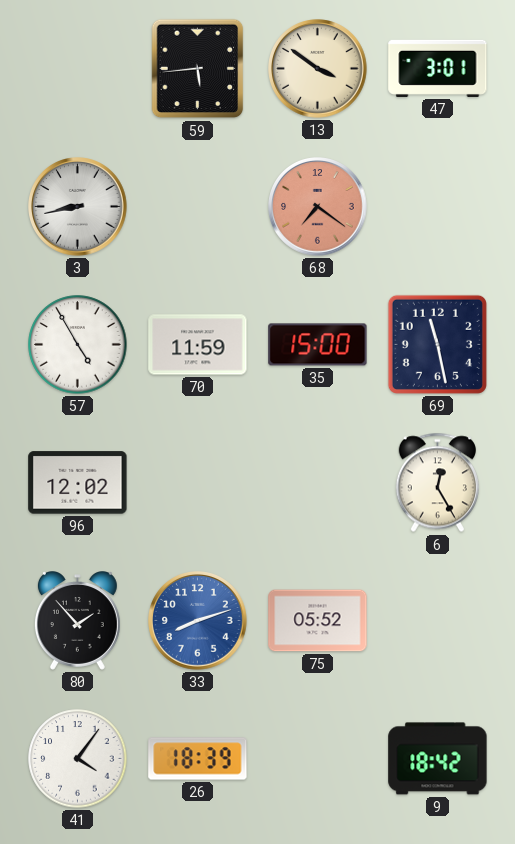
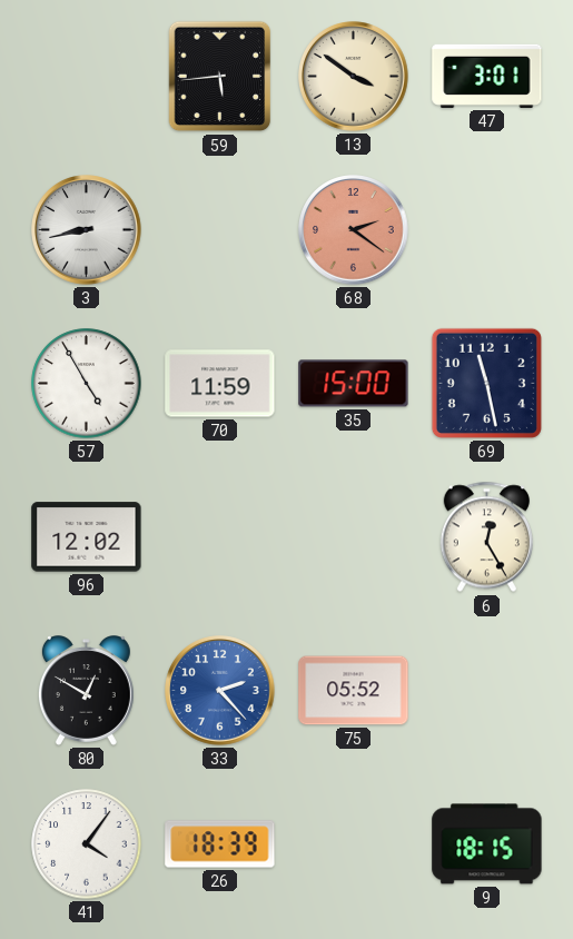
68: 7:21 -> 2:21
80: 1:53 -> 12:50
33: 8:12 -> 2:23
9: 18:42 -> 18:15
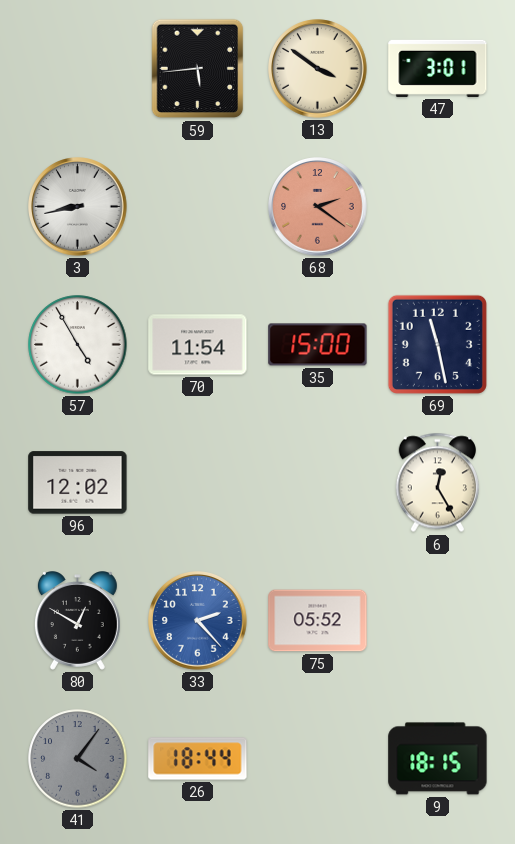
70: 11:59 -> 11:54
41 dial: white -> grey
26: 18:39 -> 18:44
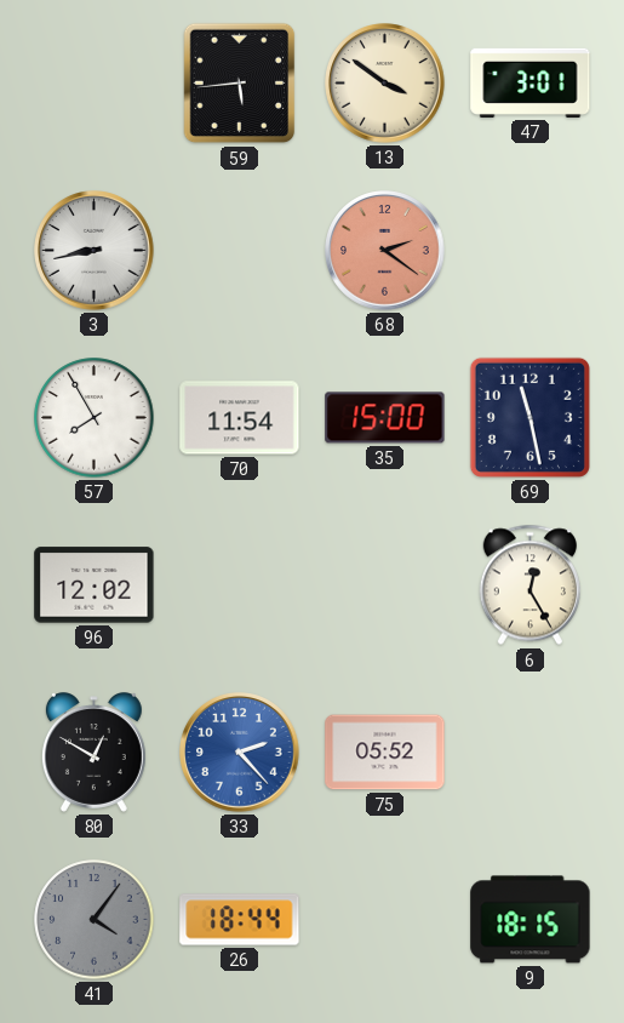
57: 4:55 -> 7:55
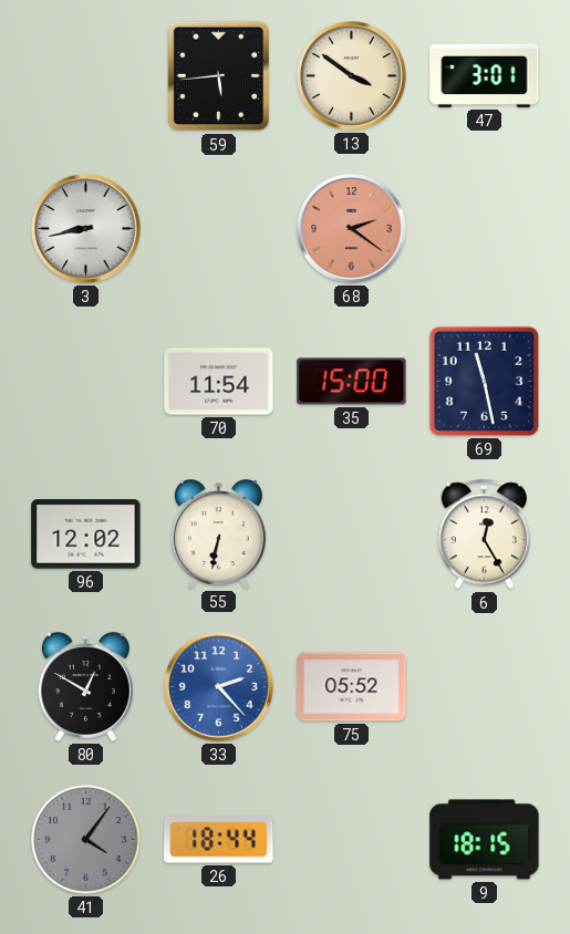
57: 7:55 -> none
55: none -> 6:32
